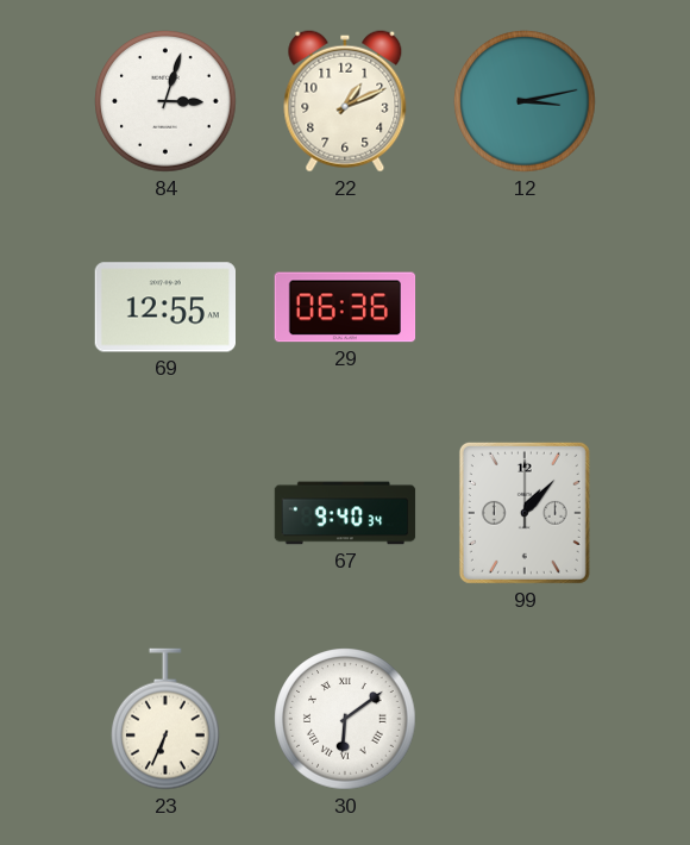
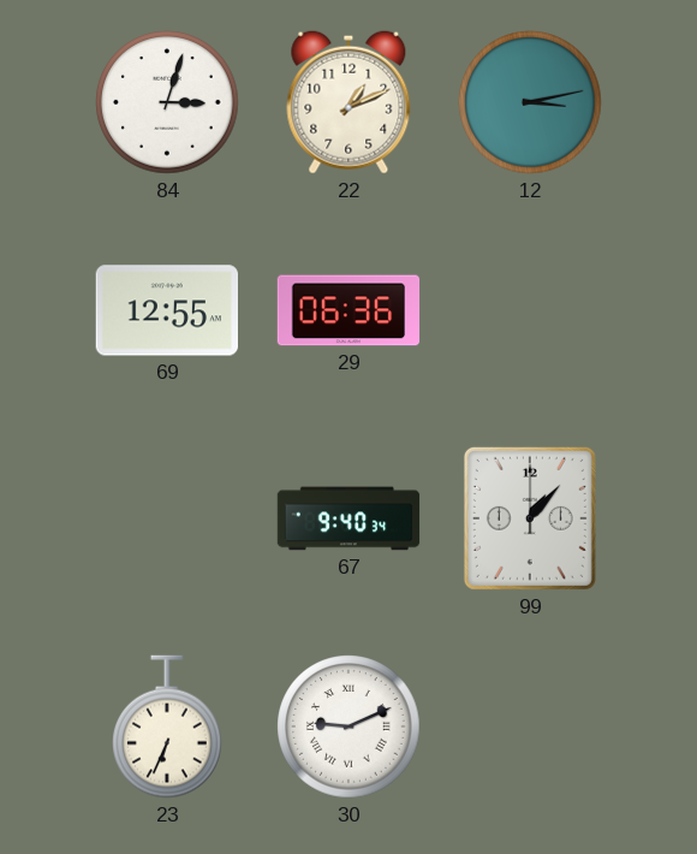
30: 6:09 -> 9:11
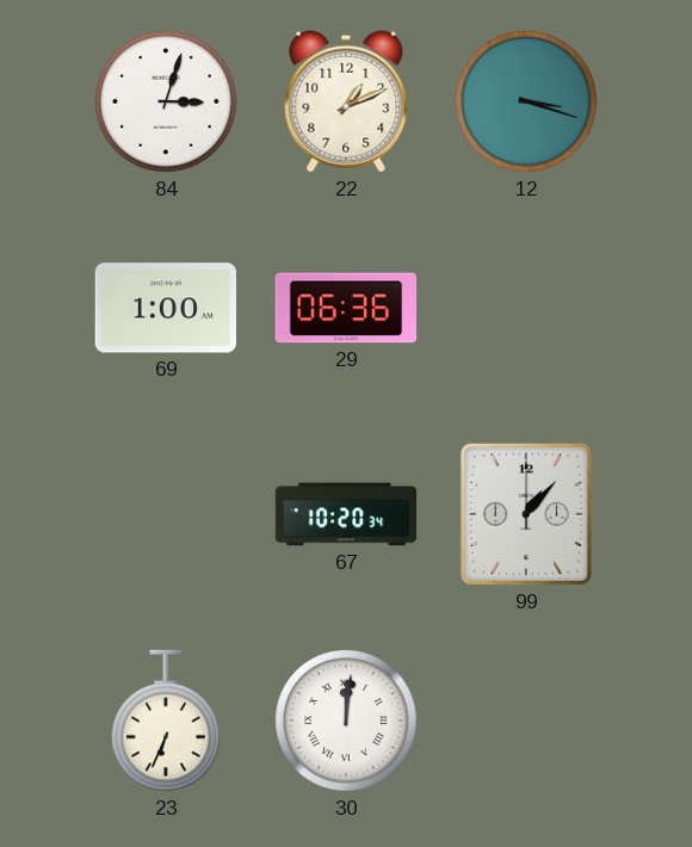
12: 3:13 -> 3:18
69: 12:55 -> 1:00
67: 9:40 -> 10:20
30: 9:11 -> 12:01
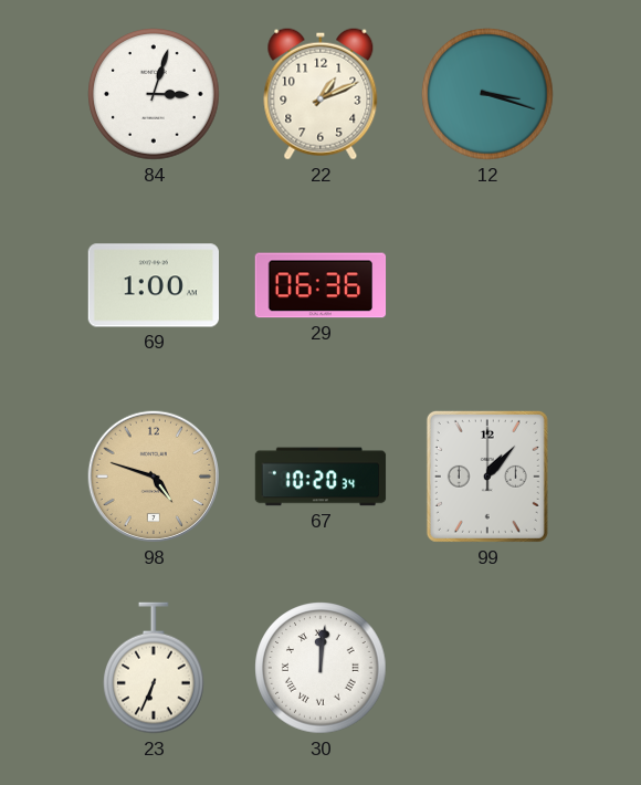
98: none -> 4:48
